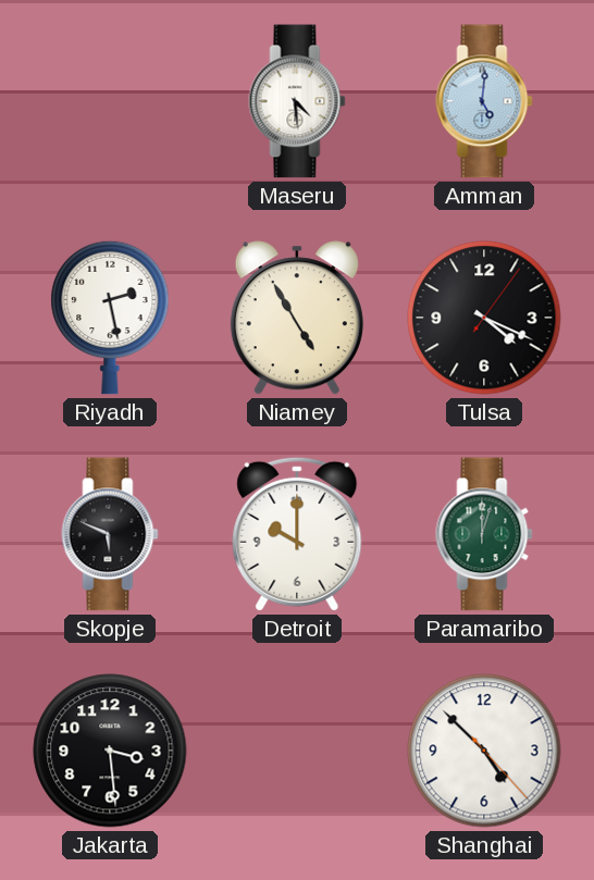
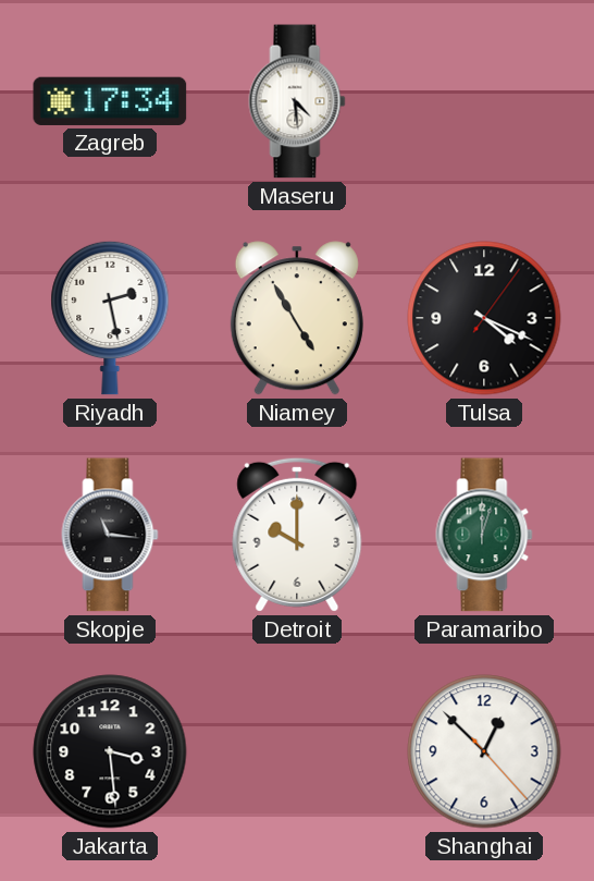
Zagreb: none -> 17:34
Amman: 5:01 -> none
Skopje: 5:49 -> 11:16
Shanghai: 4:52 -> 12:52
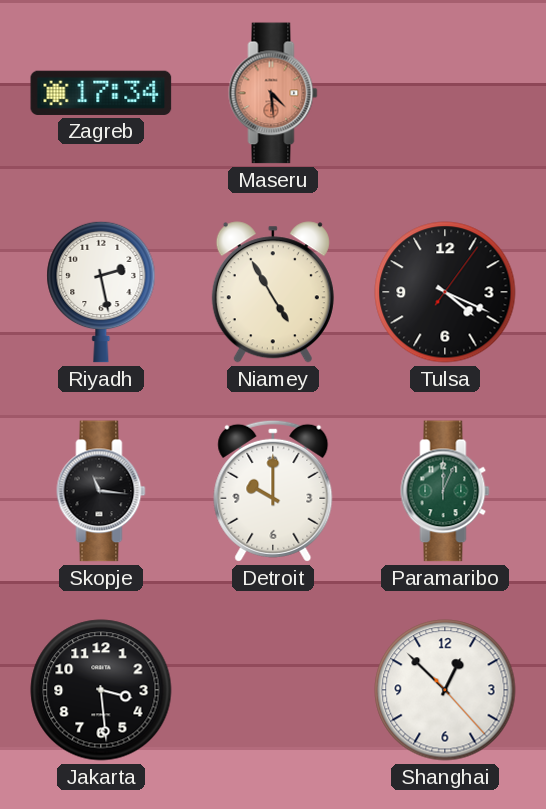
Maseru dial: white -> salmon
Paramaribo: 12:03 -> 12:04
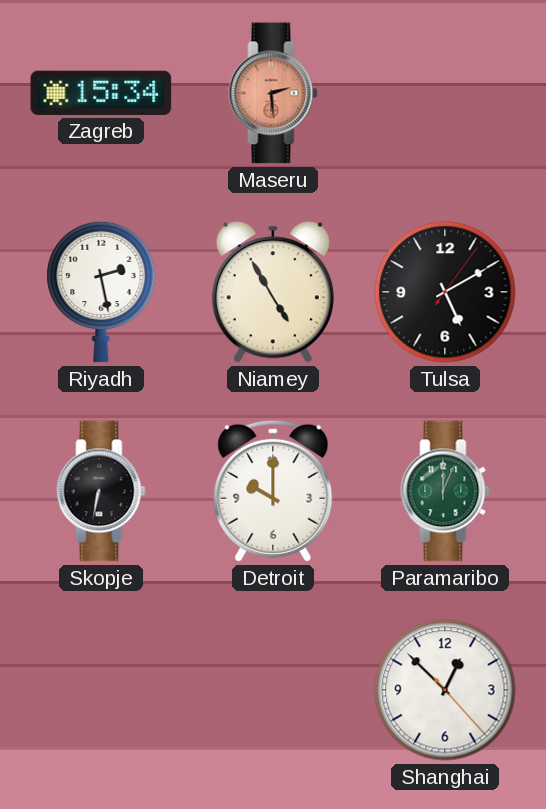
Zagreb: 17:34 -> 15:34
Maseru: 4:29 -> 2:29
Tulsa: 4:19 -> 5:10
Skopje: 11:16 -> 6:32
Jakarta: 3:29 -> none
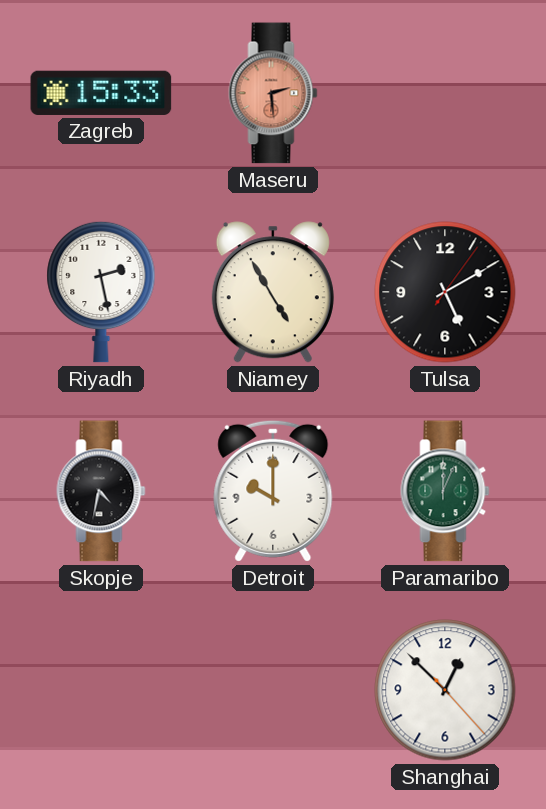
Zagreb: 15:34 -> 15:33
Skopje: 6:32 -> 4:32
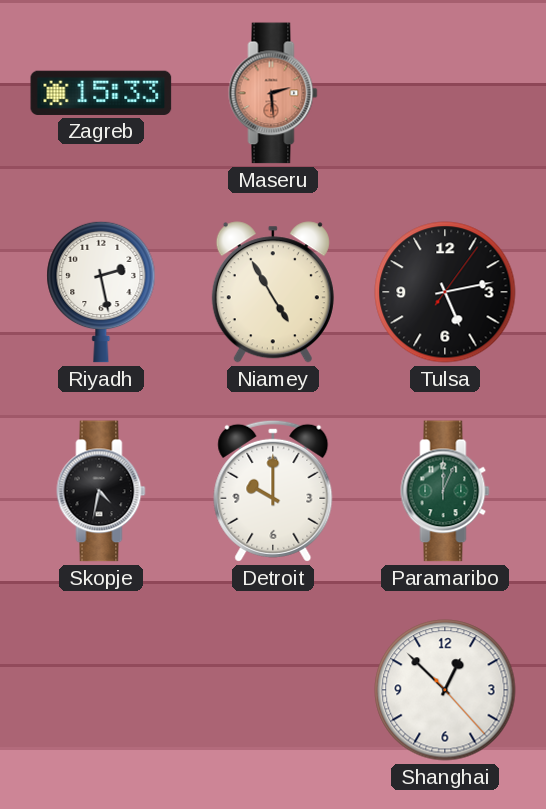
Tulsa: 5:10 -> 5:13
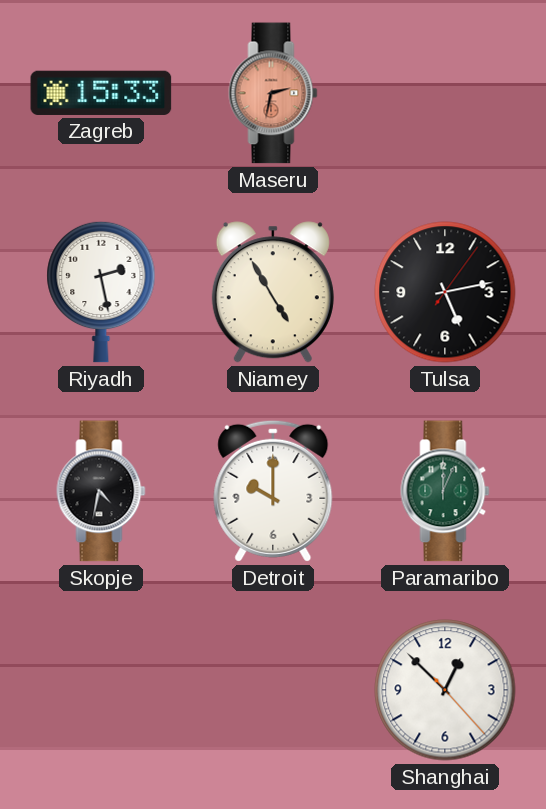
Maseru: 2:29 -> 2:32
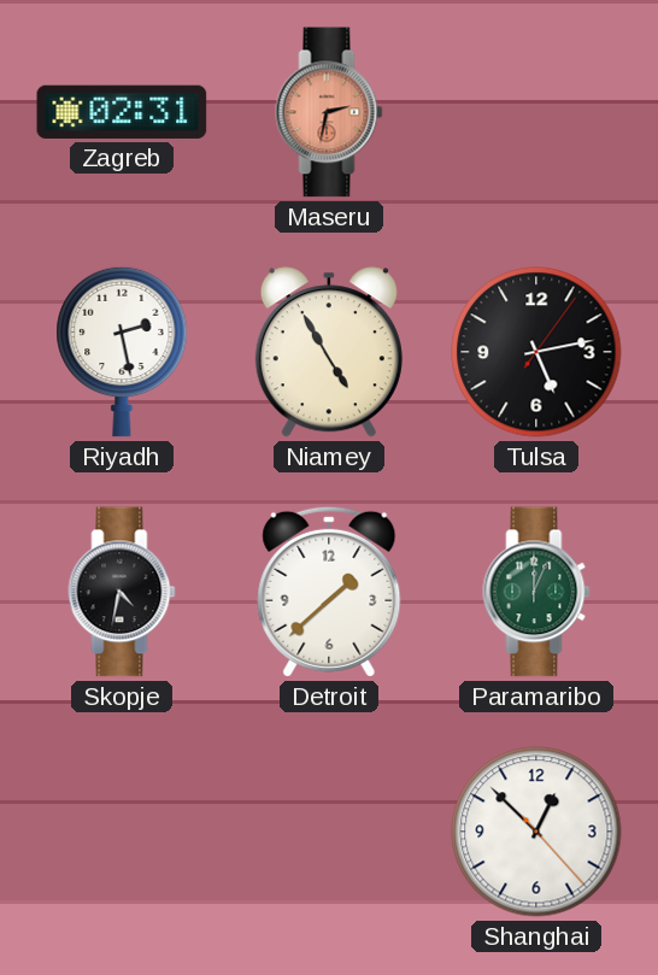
Zagreb: 15:33 -> 02:31
Detroit: 10:00 -> 1:38
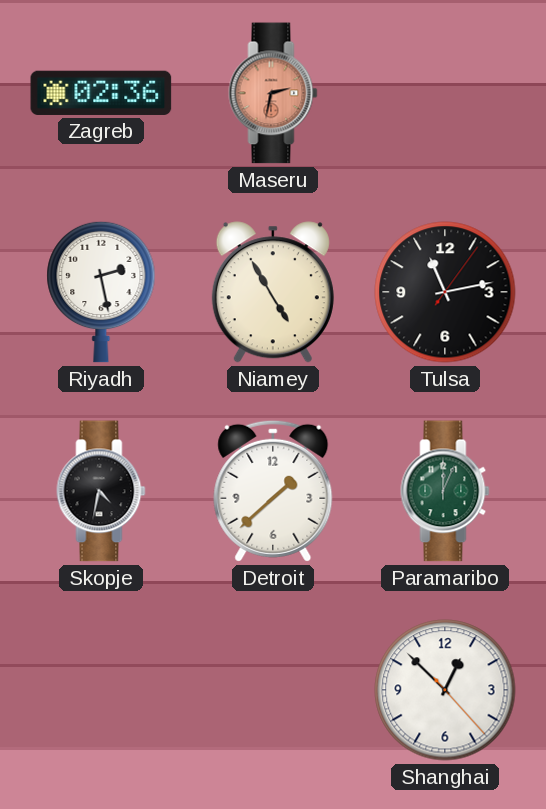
Zagreb: 02:31 -> 02:36
Tulsa: 5:13 -> 11:13
